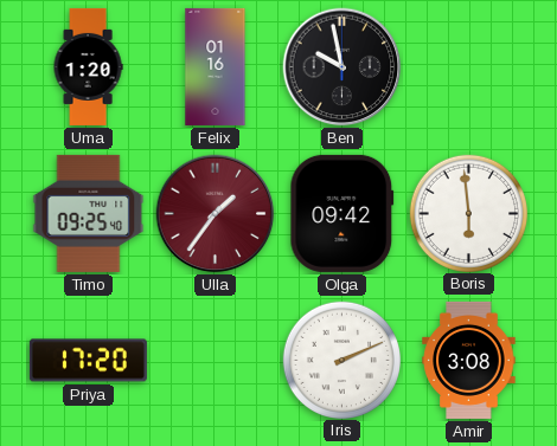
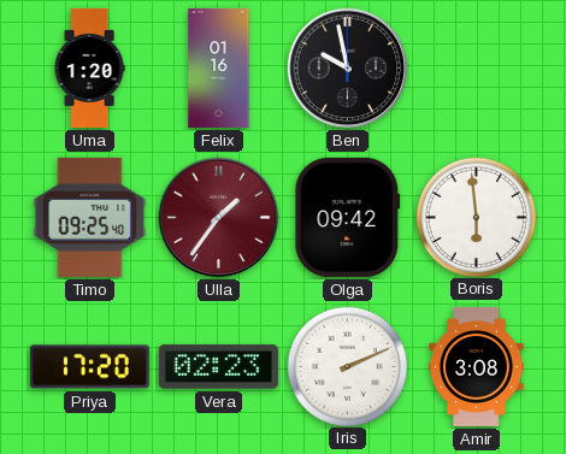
Vera: none -> 02:23
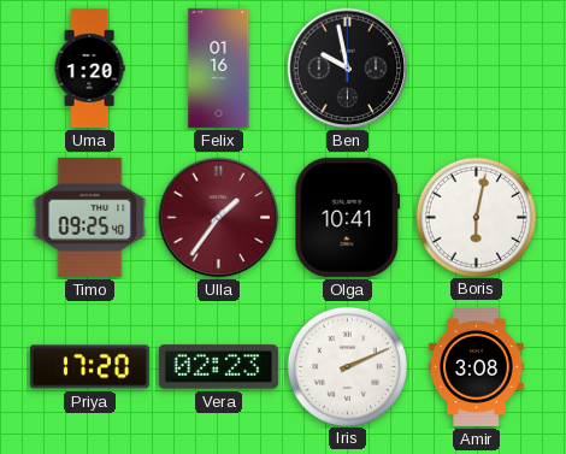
Olga: 09:42 -> 10:41
Boris: 5:59 -> 6:02
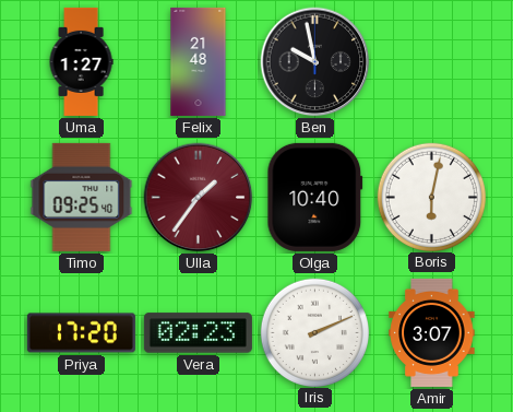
Uma: 1:20 -> 1:27
Felix: 01:16 -> 21:48
Olga: 10:41 -> 10:40
Amir: 3:08 -> 3:07
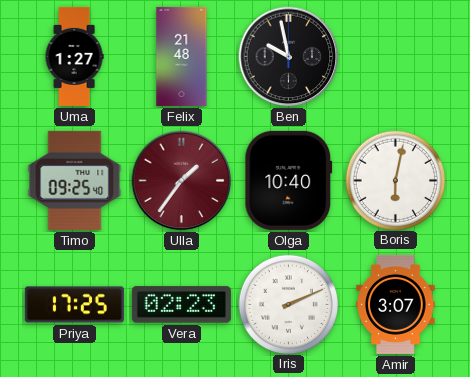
Priya: 17:20 -> 17:25
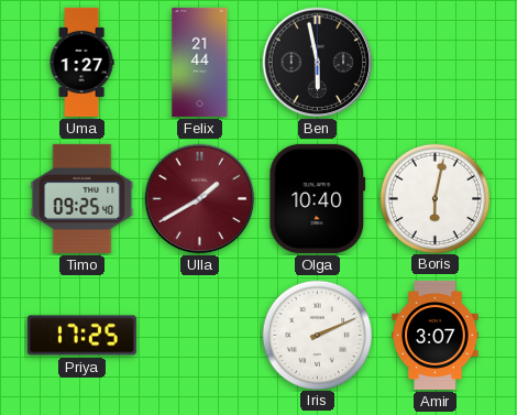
Felix: 21:48 -> 21:44
Ben: 9:58 -> 5:58
Ulla: 1:36 -> 1:40
Vera: 02:23 -> none
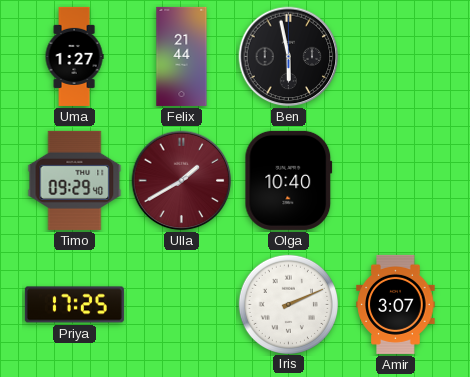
Timo: 09:25 -> 09:29
Boris: 6:02 -> none
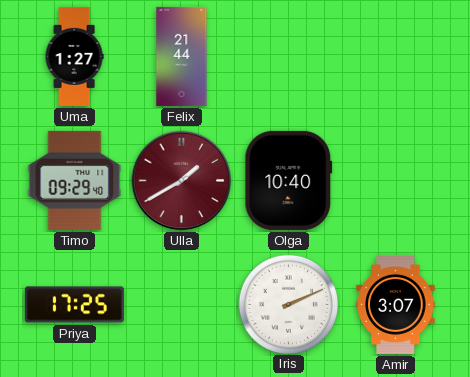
Ben: 5:58 -> none
